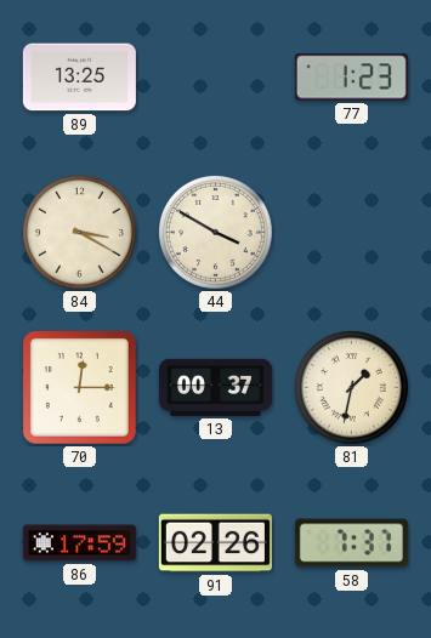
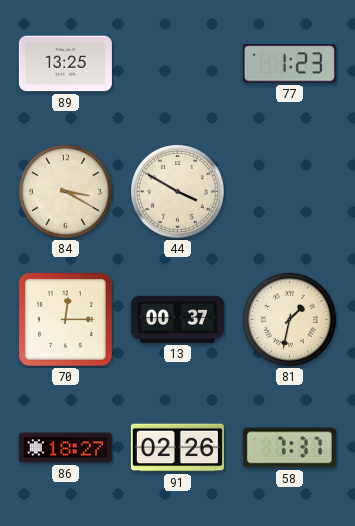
86: 17:59 -> 18:27
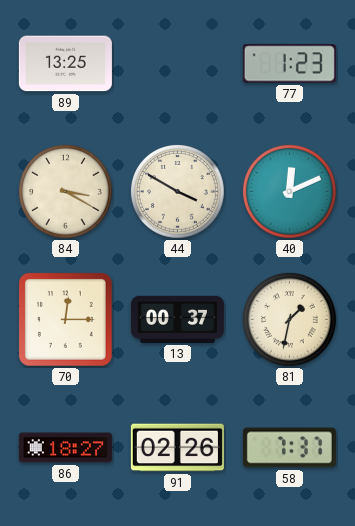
40: none -> 12:11
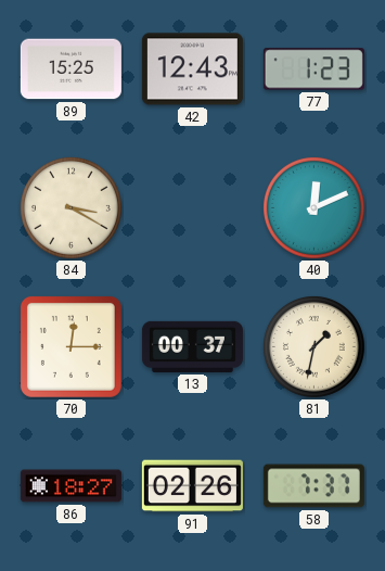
89: 13:25 -> 15:25
42: none -> 12:43
44: 3:50 -> none
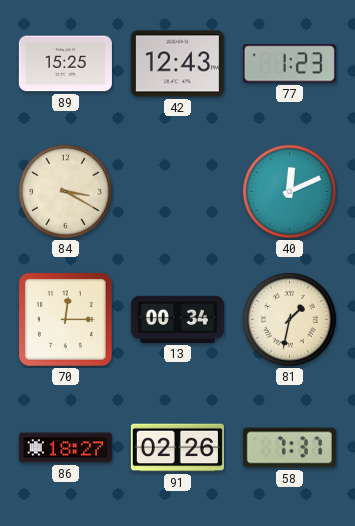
13: 00:37 -> 00:34
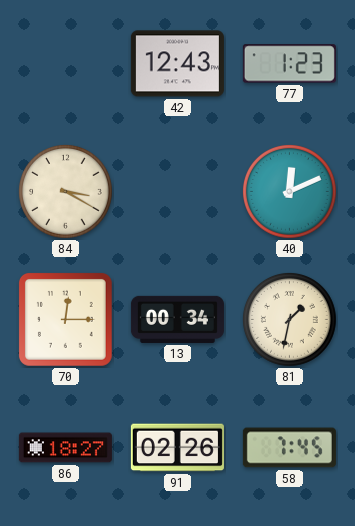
89: 15:25 -> none
58: 7:37 -> 7:45
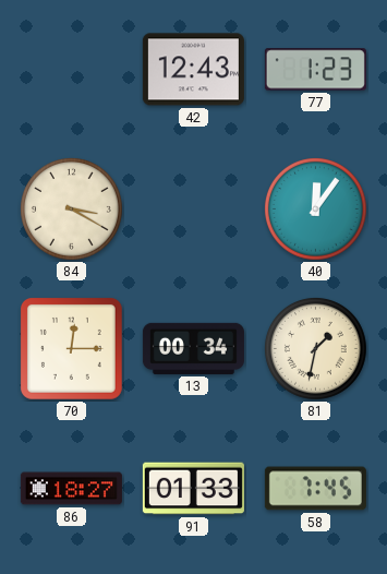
40: 12:11 -> 12:06
91: 02:26 -> 01:33
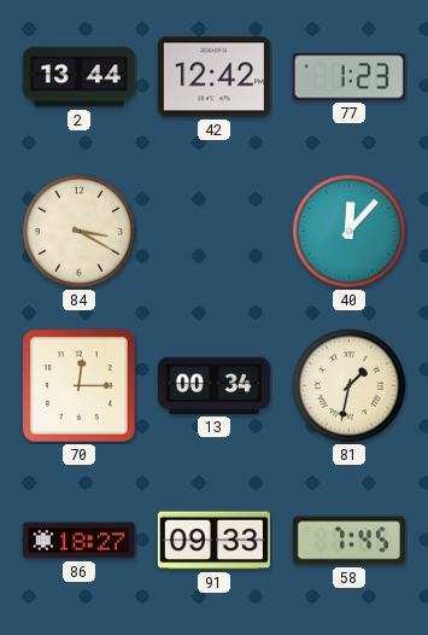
2: none -> 13:44
42: 12:43 -> 12:42
40: 12:06 -> 12:07
91: 01:33 -> 09:33
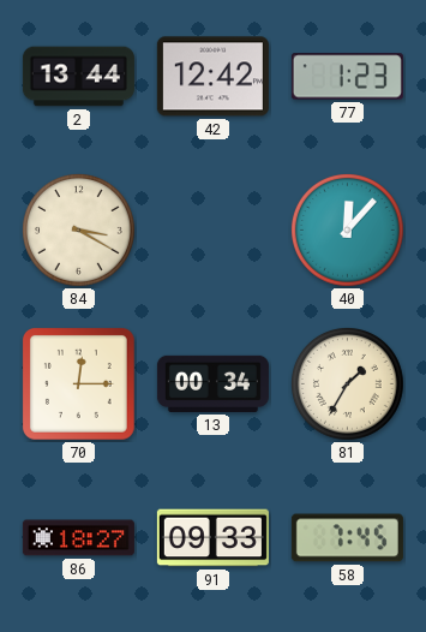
81: 1:32 -> 1:35
